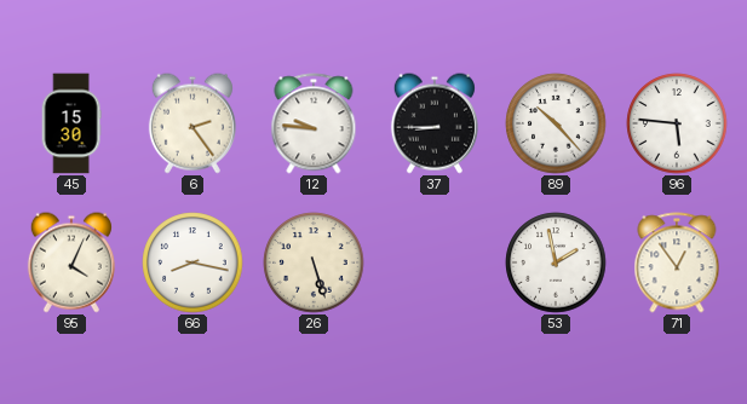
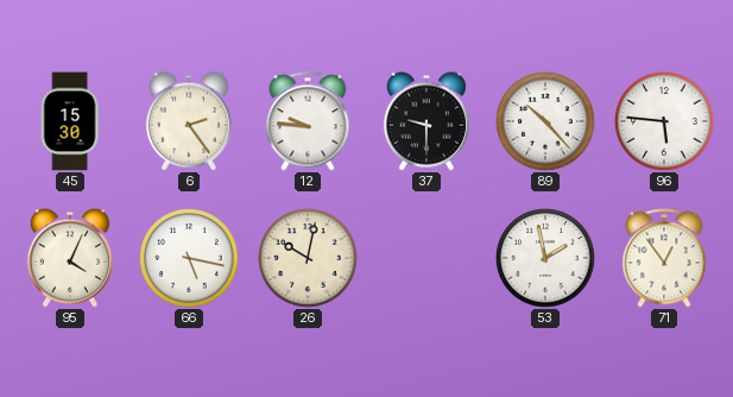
37: 8:45 -> 9:30
66: 8:17 -> 5:17
26: 5:27 -> 10:02
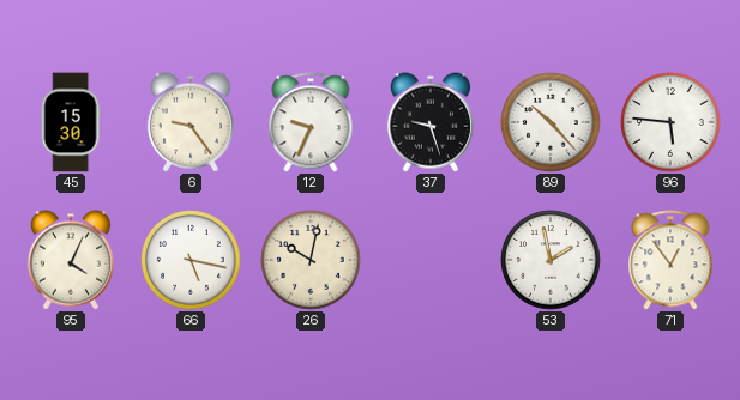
6: 2:24 -> 9:24
12: 9:46 -> 9:34
37: 9:30 -> 9:27
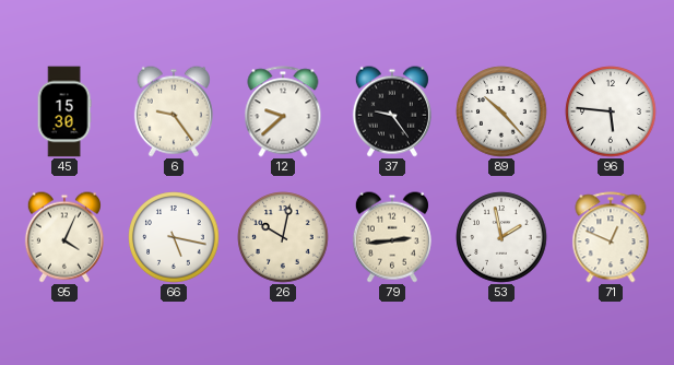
12: 9:34 -> 9:38
37: 9:27 -> 9:24
79: none -> 2:44
71: 12:54 -> 12:49
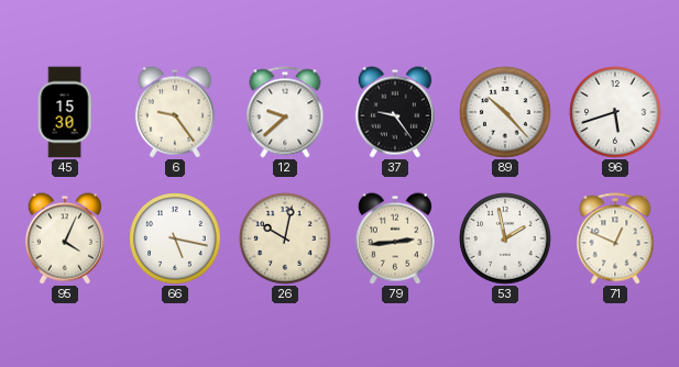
96: 5:46 -> 5:42
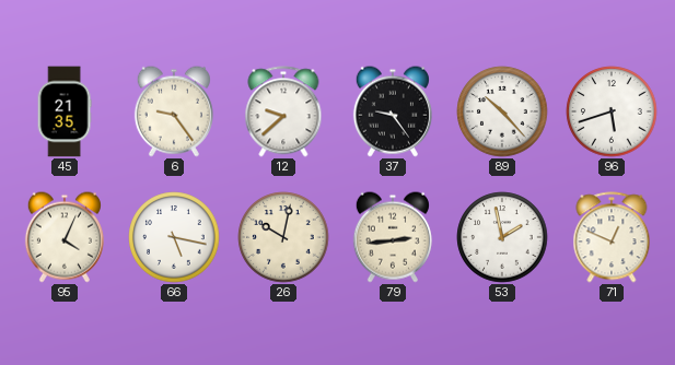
45: 15:30 -> 21:35
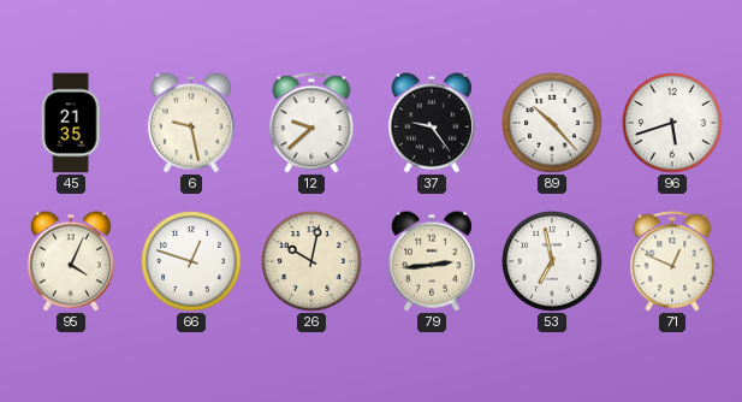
6: 9:24 -> 9:28
66: 5:17 -> 12:48
53: 1:58 -> 6:58
